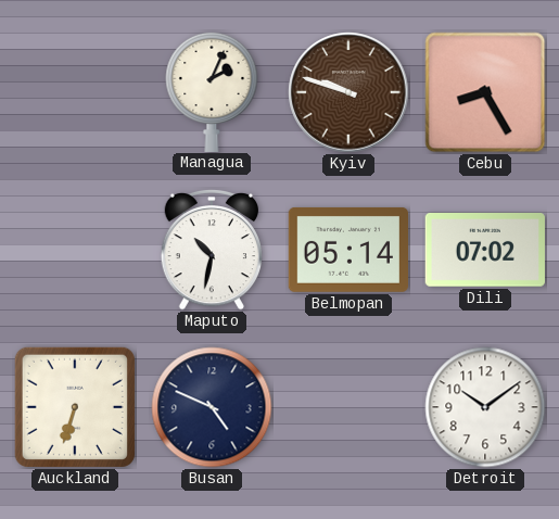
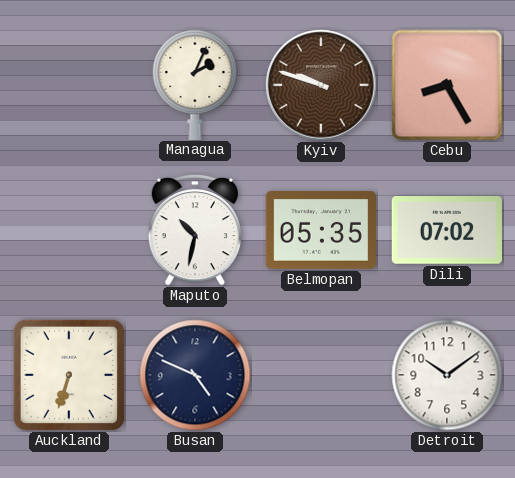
Belmopan: 05:14 -> 05:35
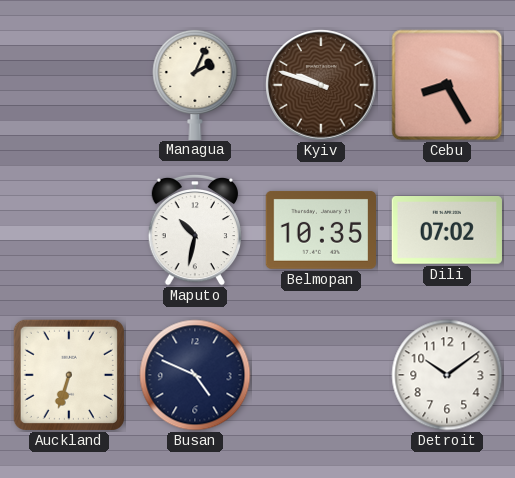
Belmopan: 05:35 -> 10:35
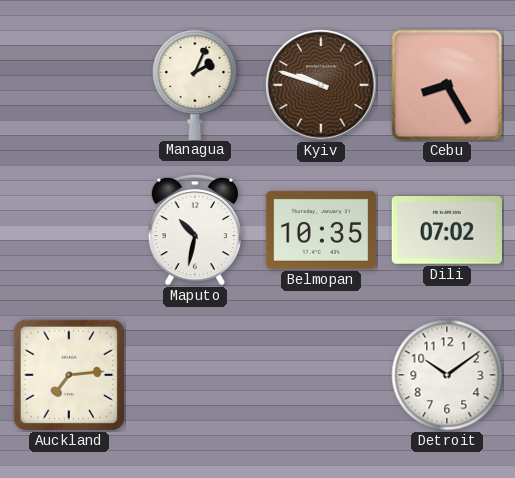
Auckland: 6:33 -> 7:14
Busan: 4:49 -> none
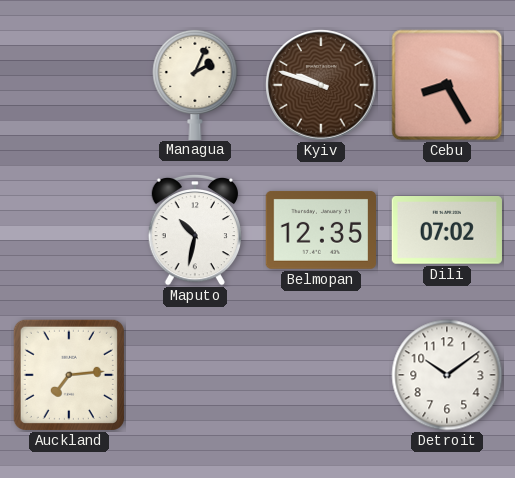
Belmopan: 10:35 -> 12:35
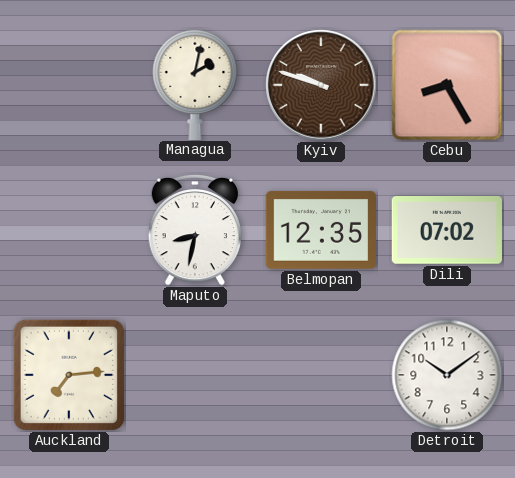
Managua: 2:04 -> 2:02
Maputo: 10:32 -> 8:32
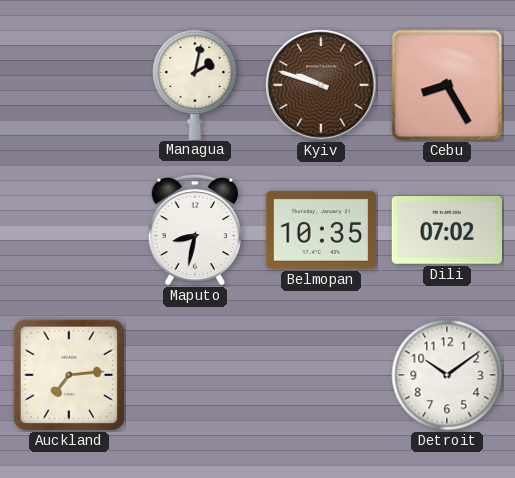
Belmopan: 12:35 -> 10:35
